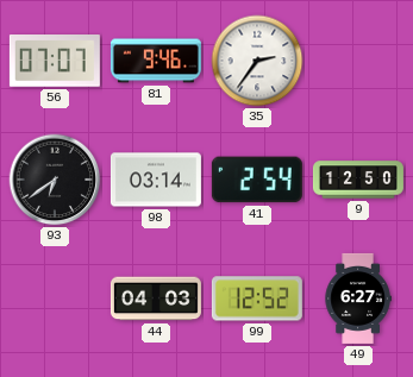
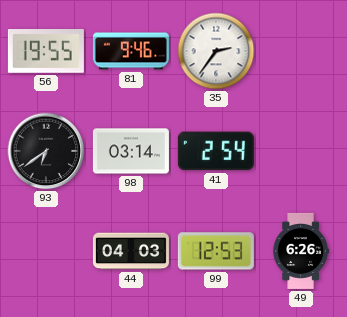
56: 07:07 -> 19:55
9: 12:50 -> none
99: 12:52 -> 12:53
49: 6:27 -> 6:26
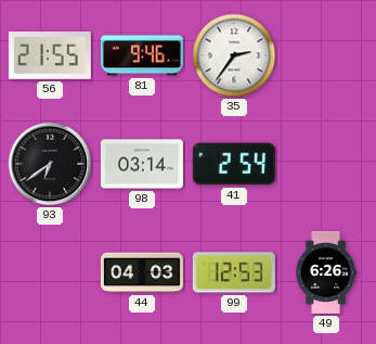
56: 19:55 -> 21:55
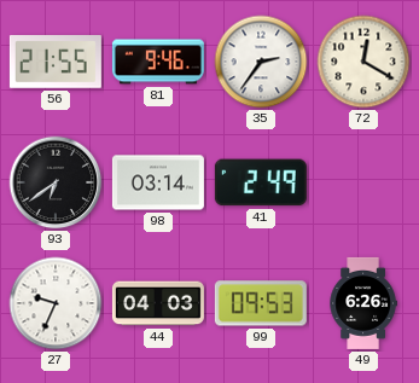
72: none -> 12:20
41: 2:54 -> 2:49
27: none -> 9:34
99: 12:53 -> 09:53
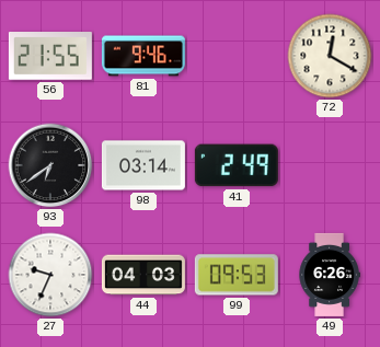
35: 2:36 -> none
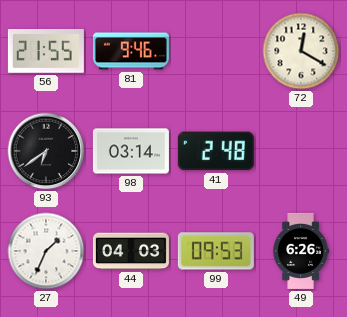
41: 2:49 -> 2:48
27: 9:34 -> 1:34
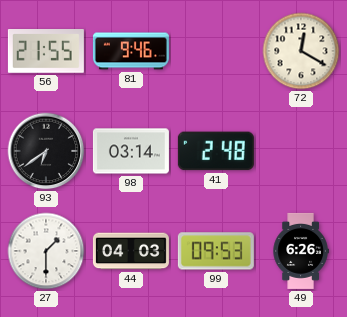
27: 1:34 -> 1:30
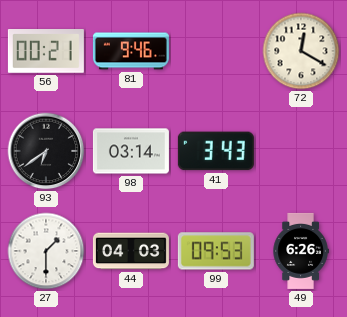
56: 21:55 -> 00:21
41: 2:48 -> 3:43
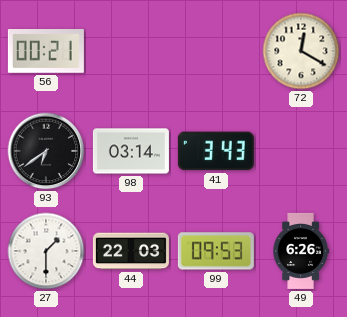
81: 9:46 -> none
44: 04:03 -> 22:03
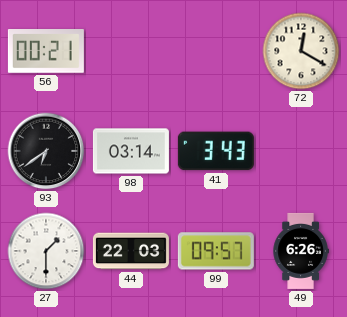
99: 09:53 -> 09:57
